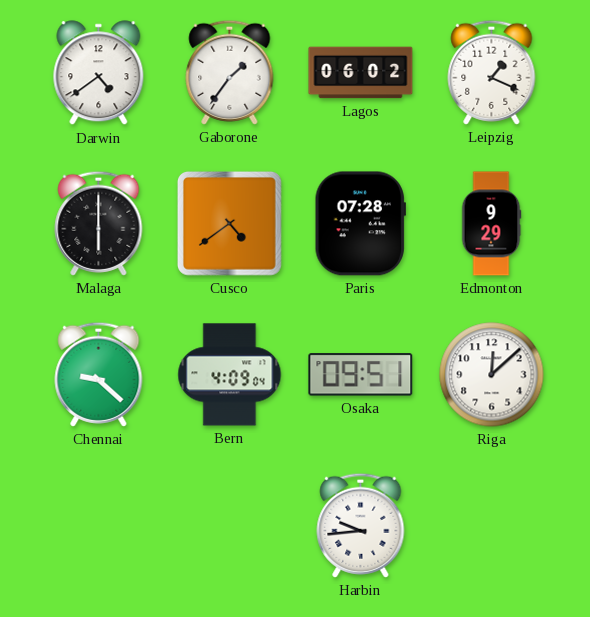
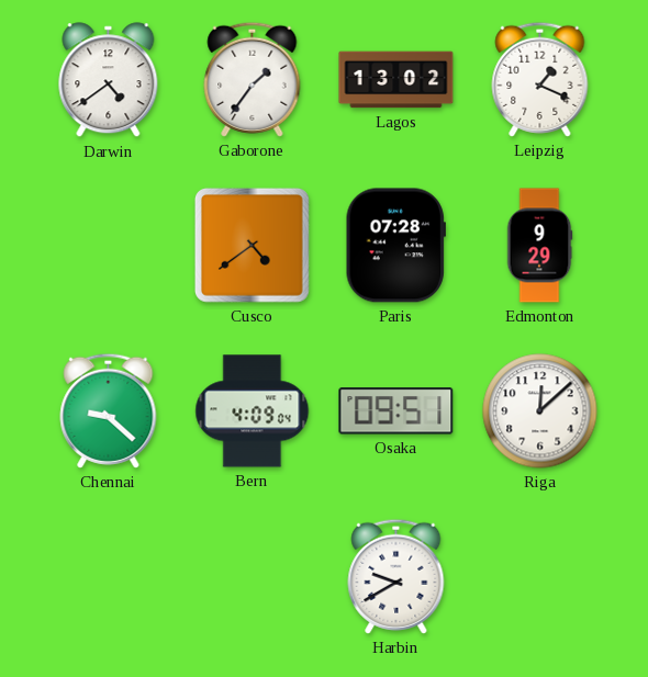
Lagos: 06:02 -> 13:02
Malaga: 6:00 -> none
Harbin: 9:44 -> 9:40
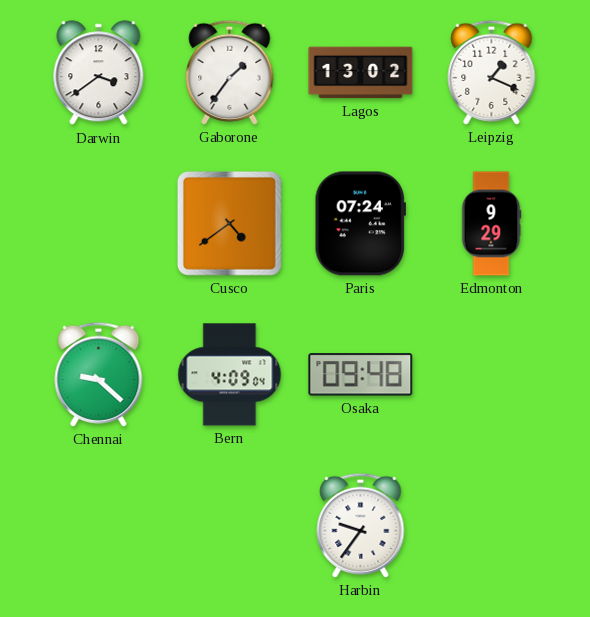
Darwin: 4:39 -> 3:39
Paris: 07:28 -> 07:24
Osaka: 09:51 -> 09:48
Riga: 12:08 -> none
Harbin: 9:40 -> 9:36
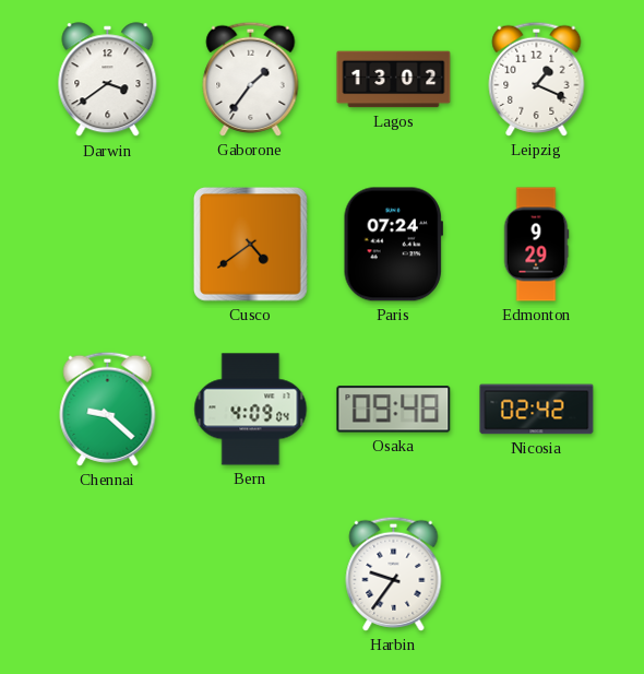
Nicosia: none -> 02:42
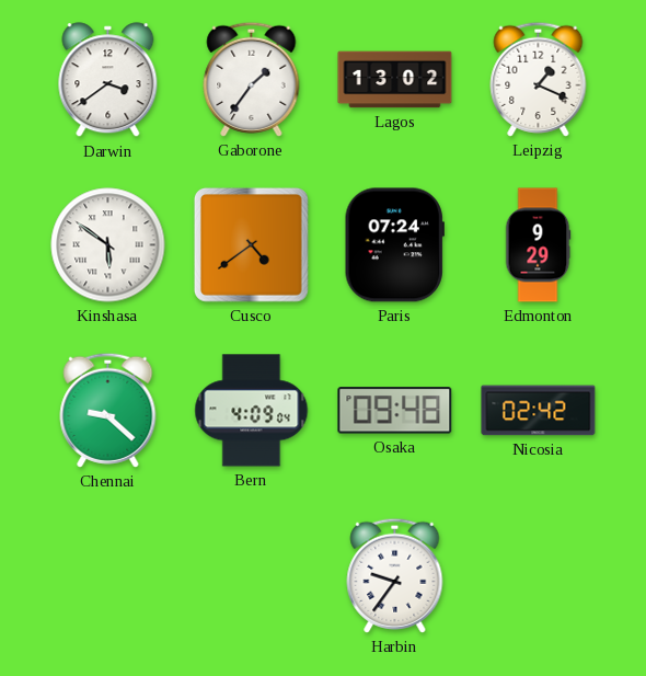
Kinshasa: none -> 5:51
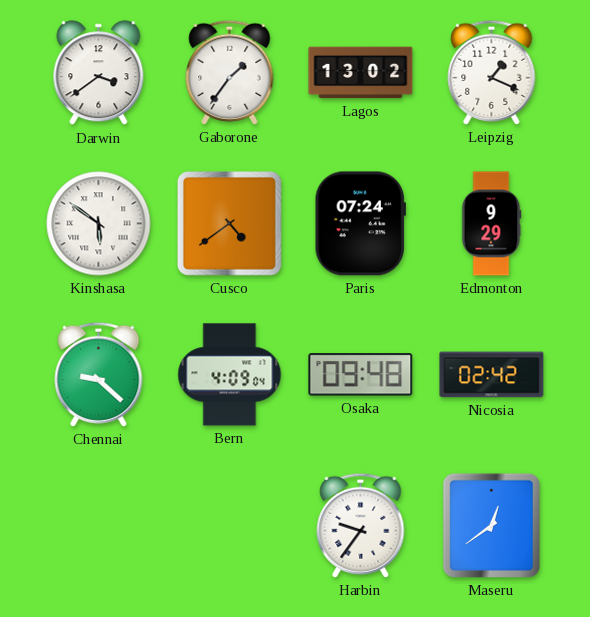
Maseru: none -> 12:39
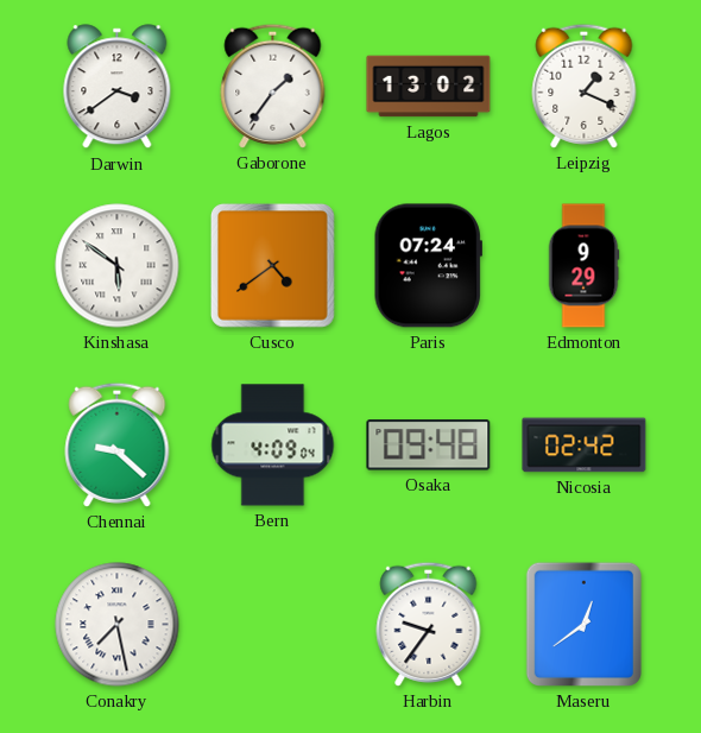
Conakry: none -> 7:28
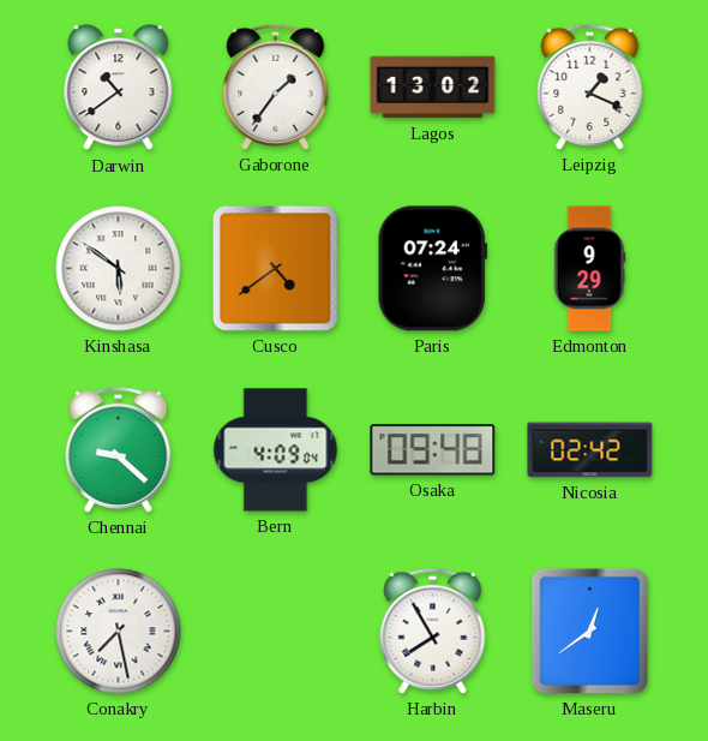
Darwin: 3:39 -> 10:39
Harbin: 9:36 -> 7:55
